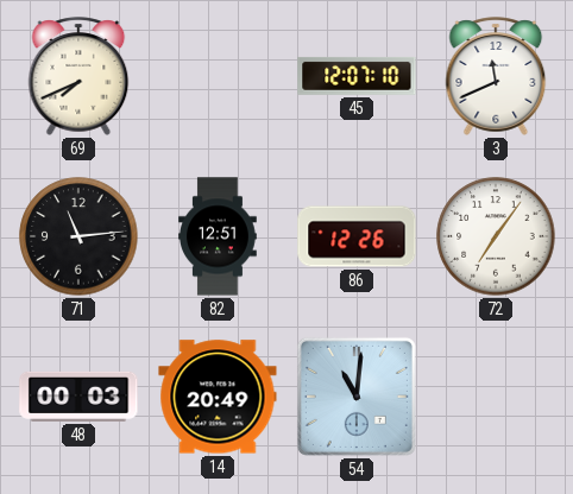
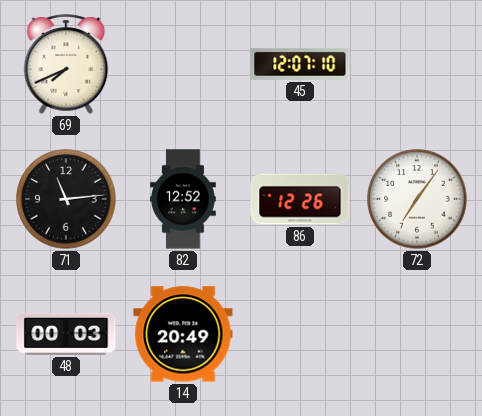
3: 11:41 -> none
82: 12:51 -> 12:52
54: 11:01 -> none
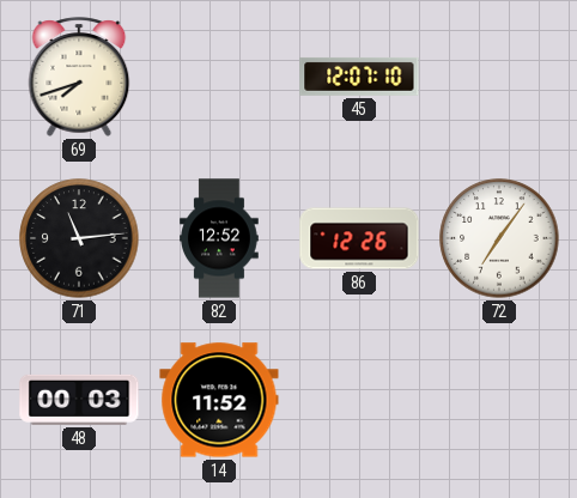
69: 7:41 -> 7:42
14: 20:49 -> 11:52
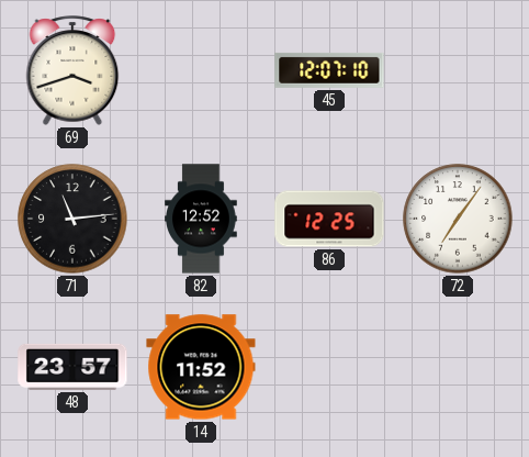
69: 7:42 -> 3:42
86: 12:26 -> 12:25
48: 00:03 -> 23:57
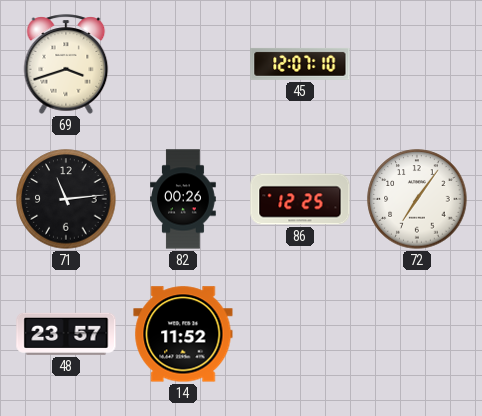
82: 12:52 -> 00:26
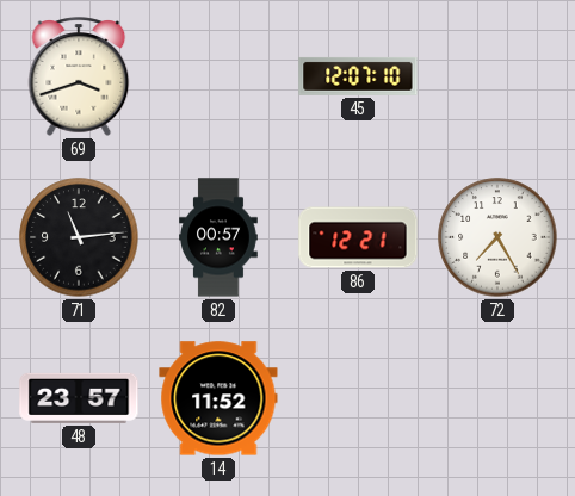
82: 00:26 -> 00:57
86: 12:25 -> 12:21
72: 7:06 -> 7:25
